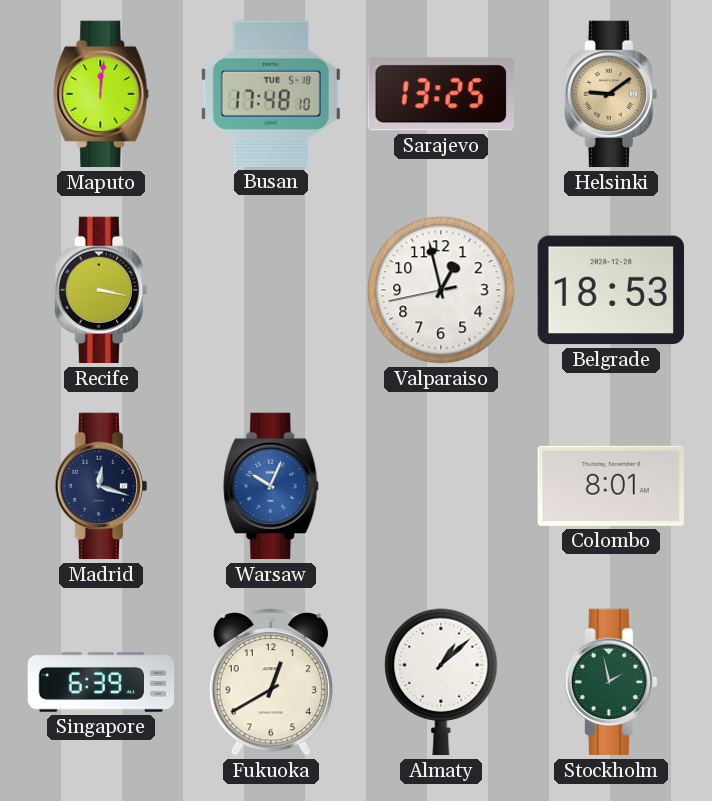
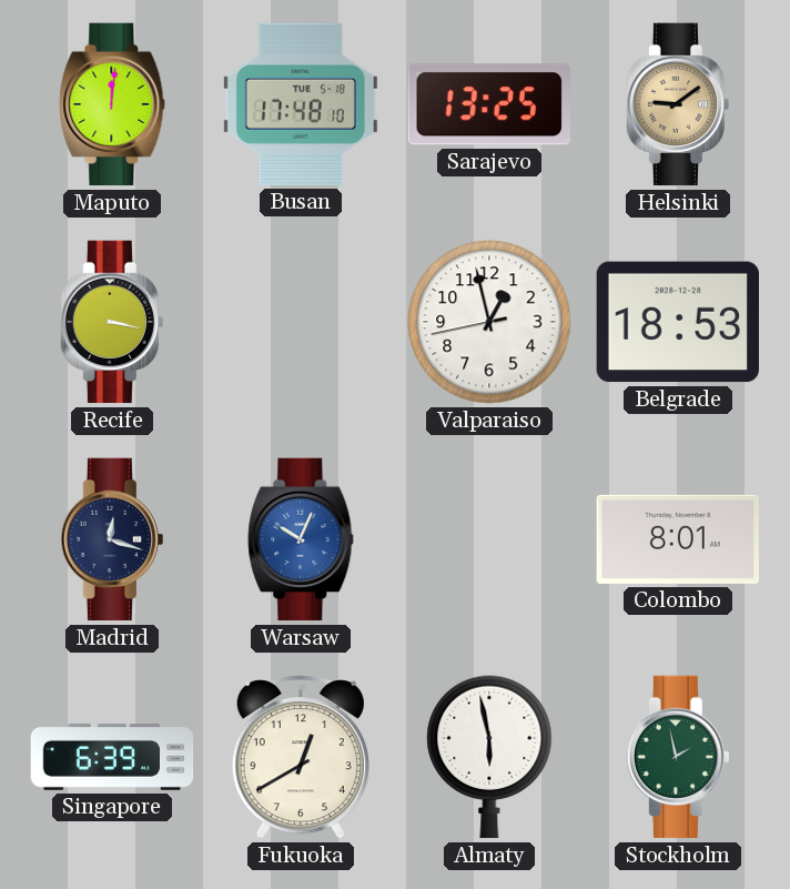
Almaty: 1:08 -> 5:58
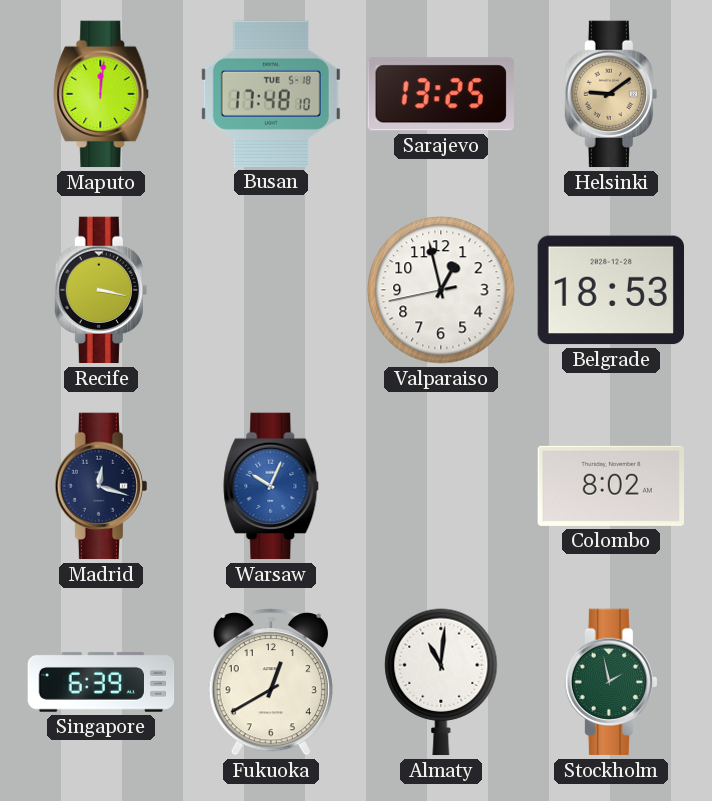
Colombo: 8:01 -> 8:02
Almaty: 5:58 -> 11:01
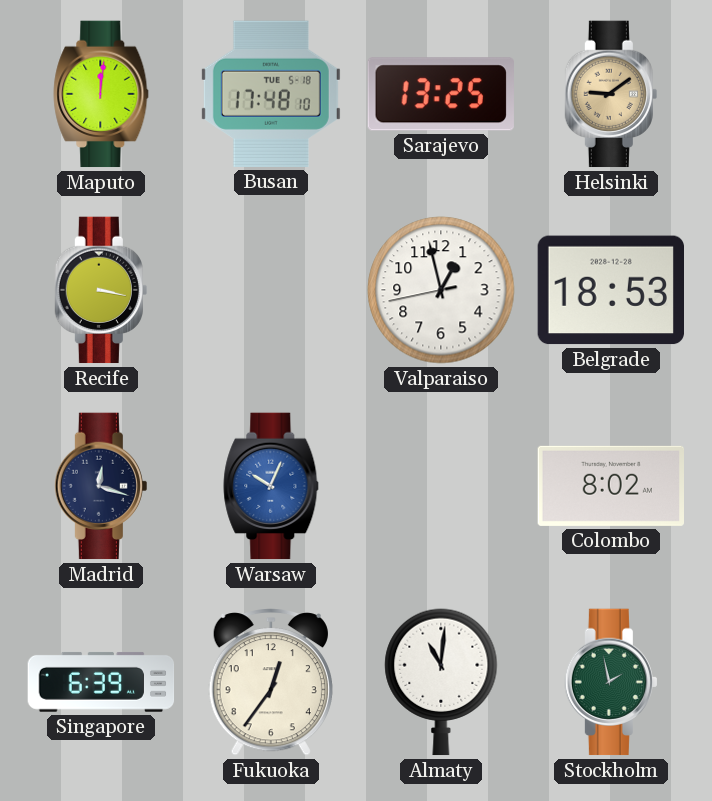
Fukuoka: 12:40 -> 12:36
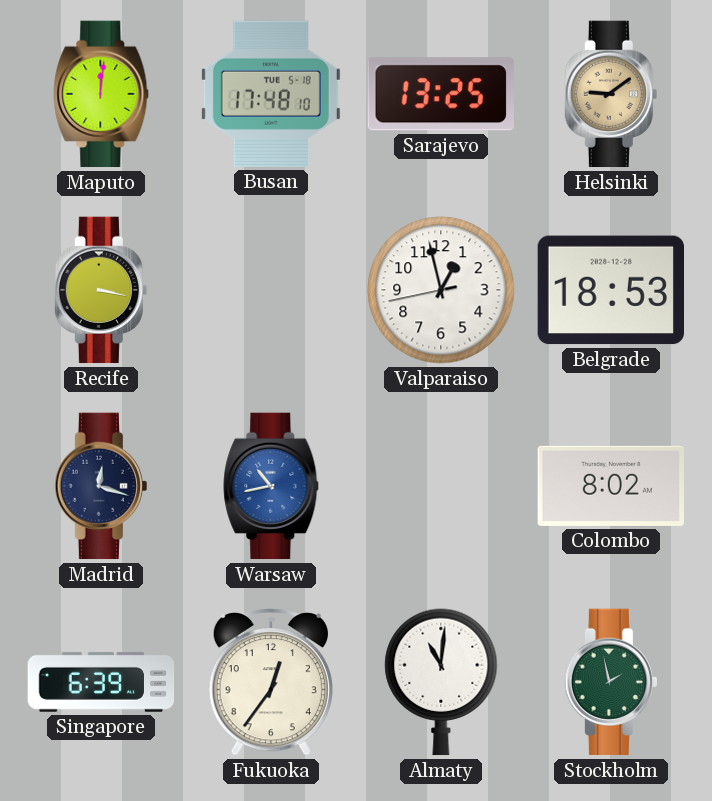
Warsaw: 10:04 -> 10:43
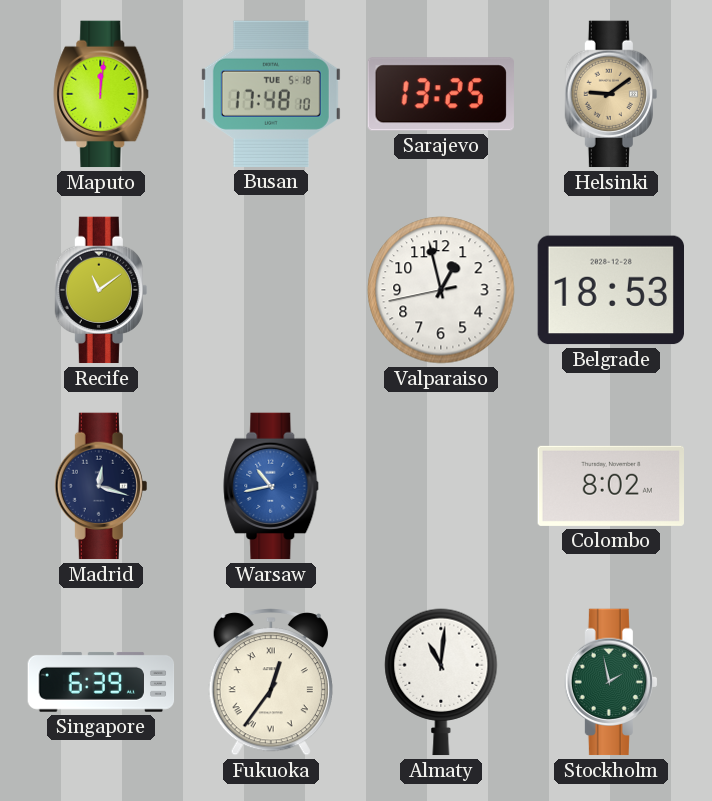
Recife: 3:17 -> 11:09
Fukuoka numerals: Arabic -> Roman
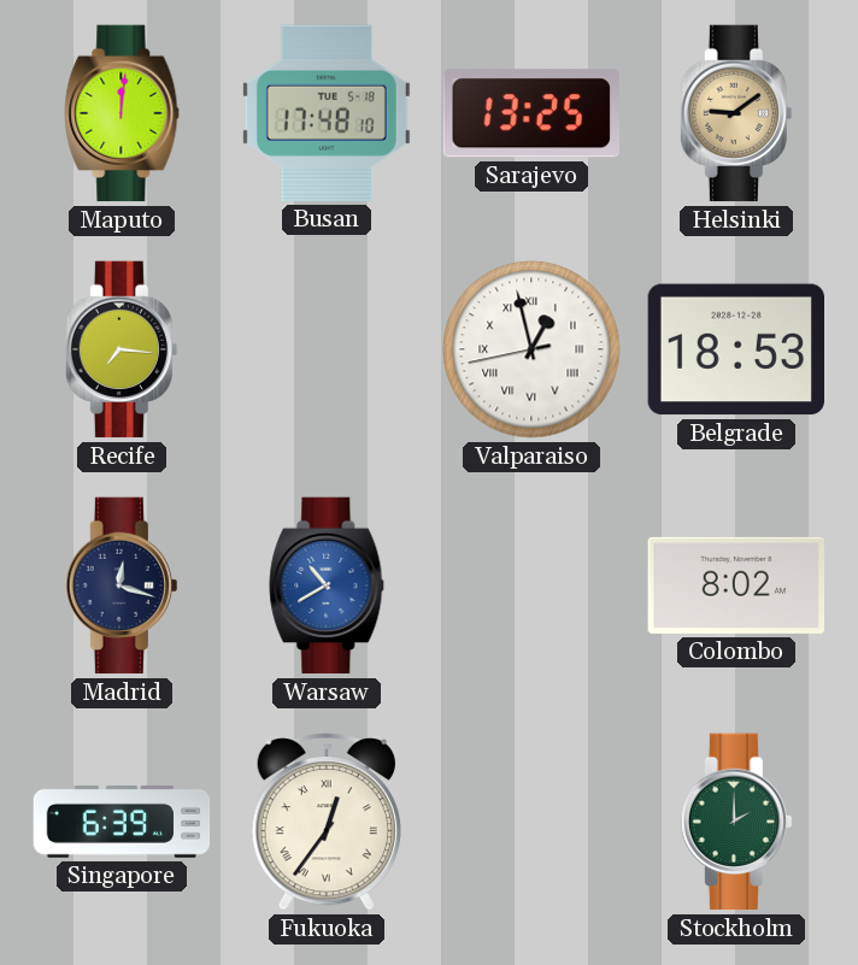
Recife: 11:09 -> 7:16
Valparaiso numerals: Arabic -> Roman
Warsaw: 10:43 -> 10:40
Almaty: 11:01 -> none
Stockholm: 1:58 -> 2:00
